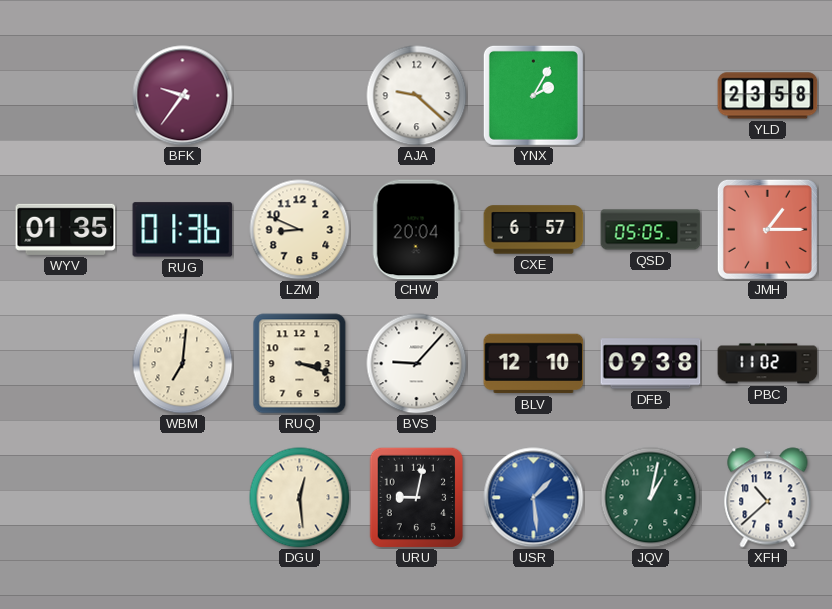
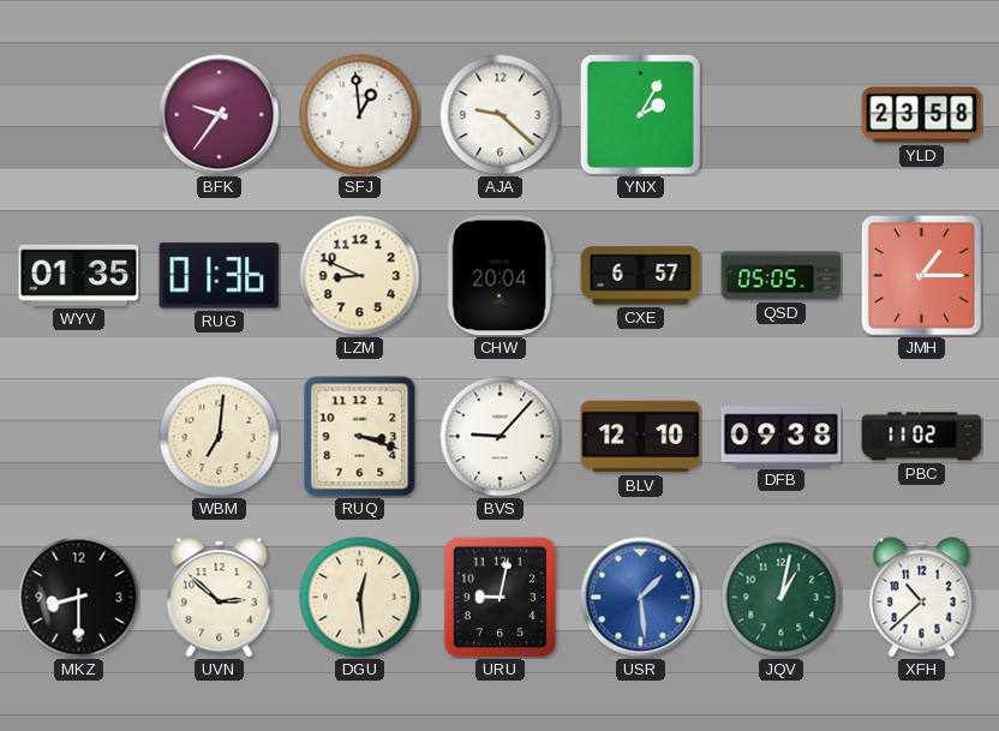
SFJ: none -> 12:59
MKZ: none -> 8:30
UVN: none -> 2:52
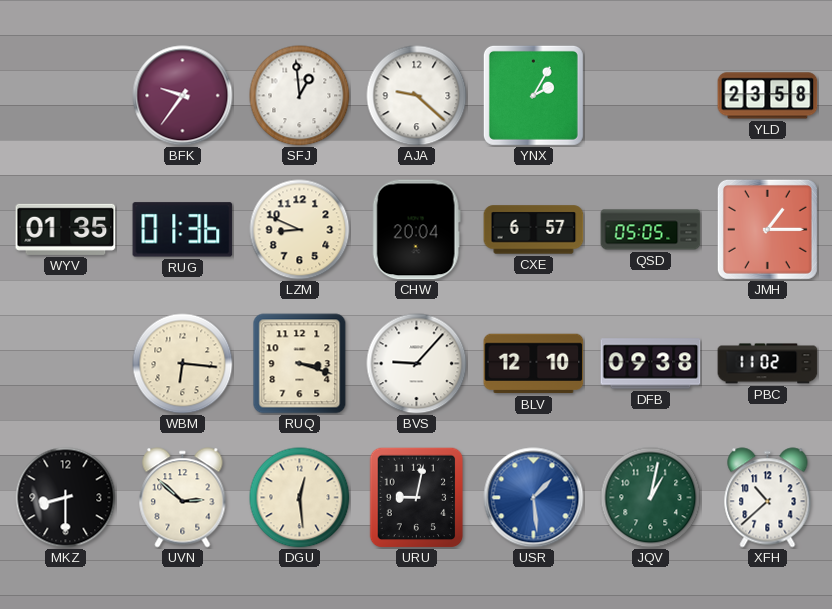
WBM: 7:01 -> 6:16
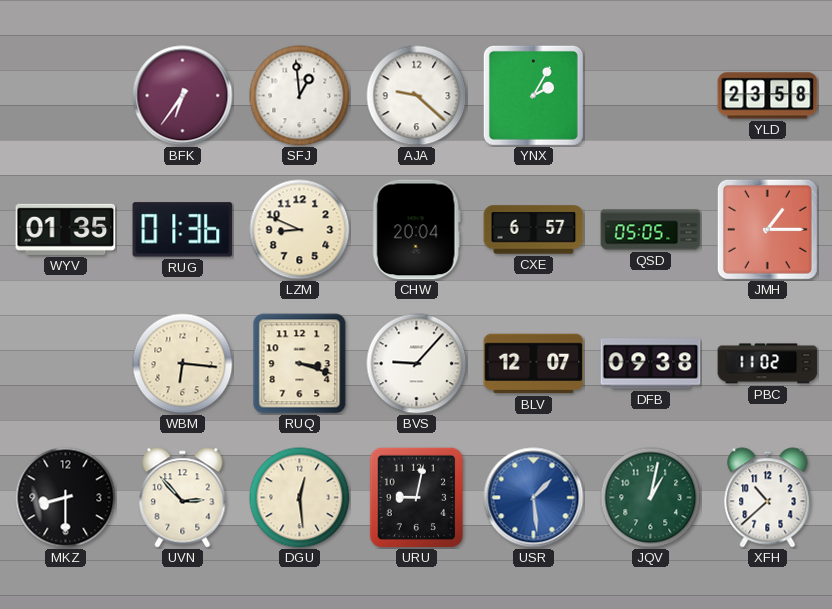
BFK: 9:36 -> 6:36
BLV: 12:10 -> 12:07
UVN: 2:52 -> 2:53
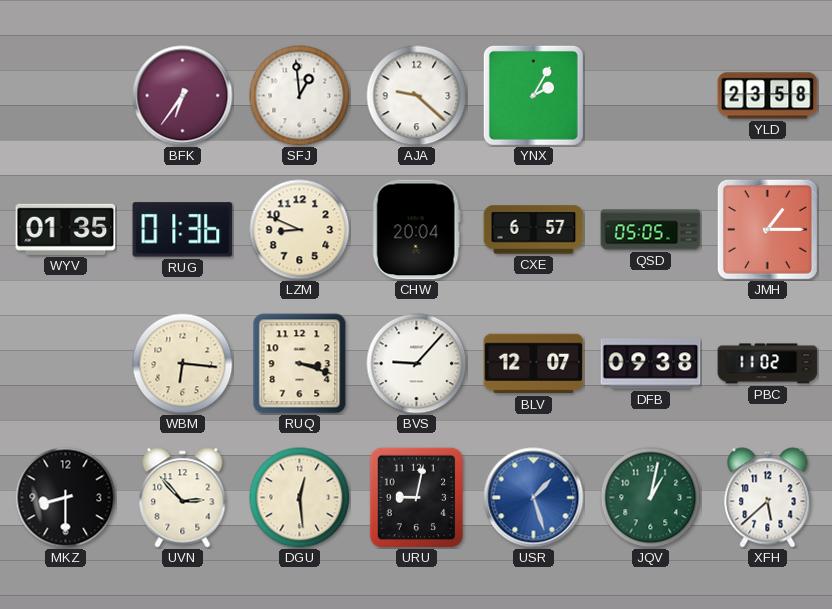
USR: 1:29 -> 1:27
XFH: 10:38 -> 5:38
